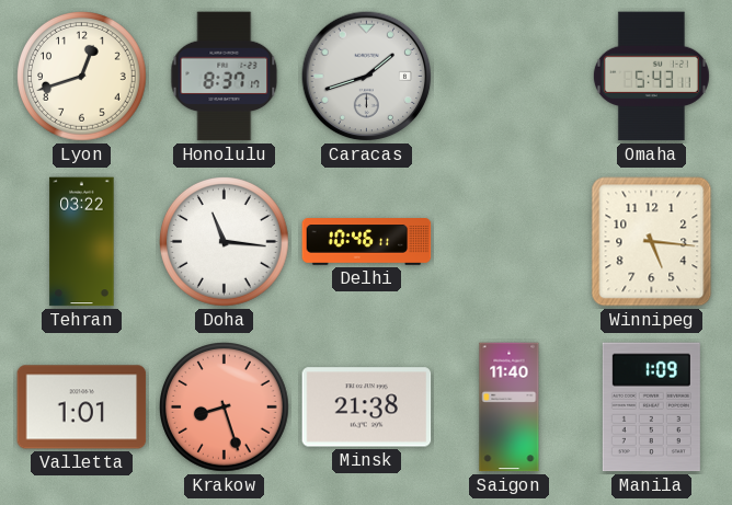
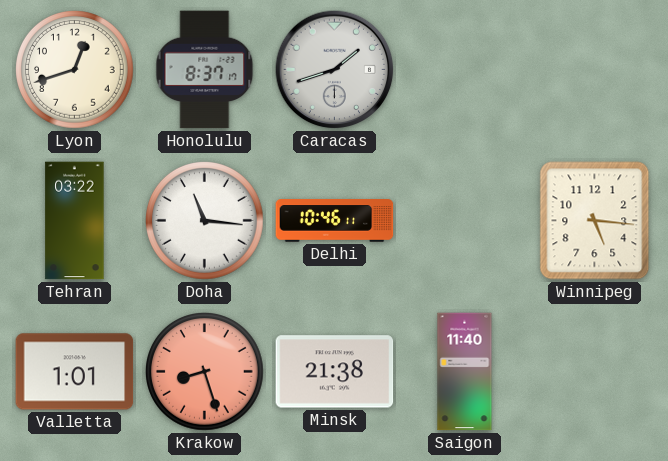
Omaha: 5:43 -> none
Manila: 1:09 -> none
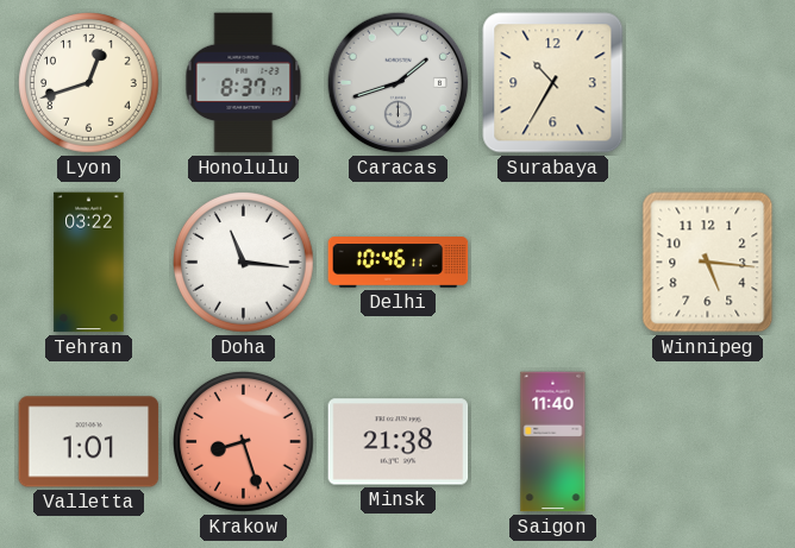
Surabaya: none -> 10:35
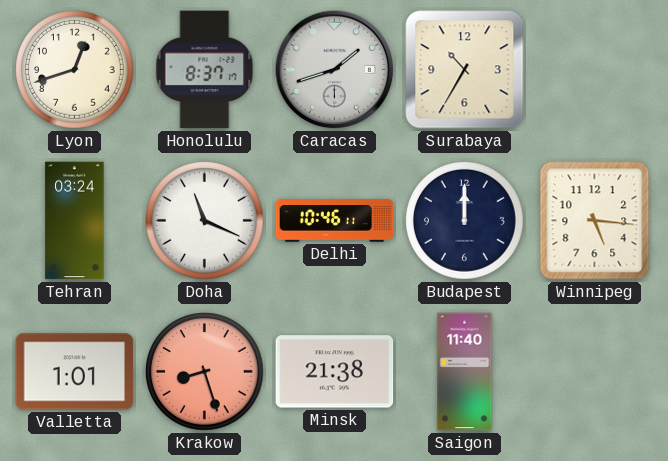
Tehran: 03:22 -> 03:24
Doha: 11:16 -> 11:19
Budapest: none -> 12:00
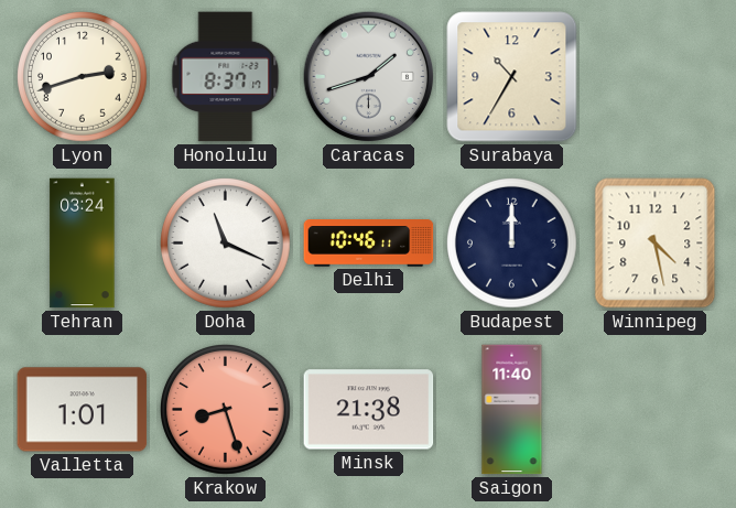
Lyon: 12:42 -> 2:42
Winnipeg: 5:16 -> 4:28
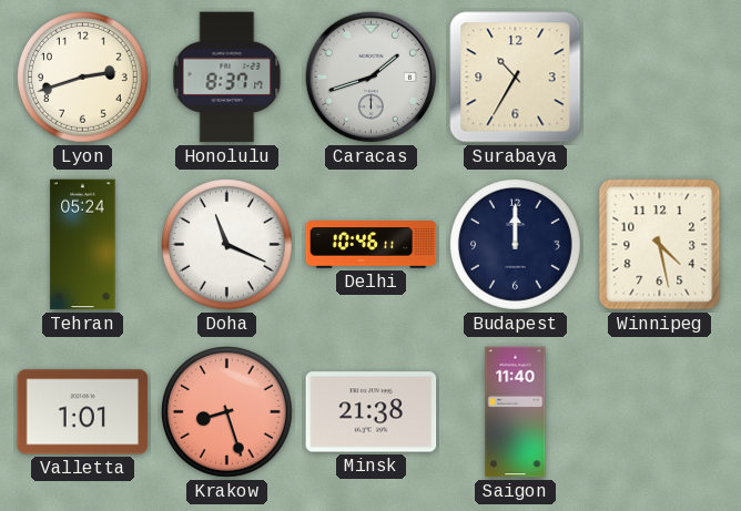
Tehran: 03:24 -> 05:24
